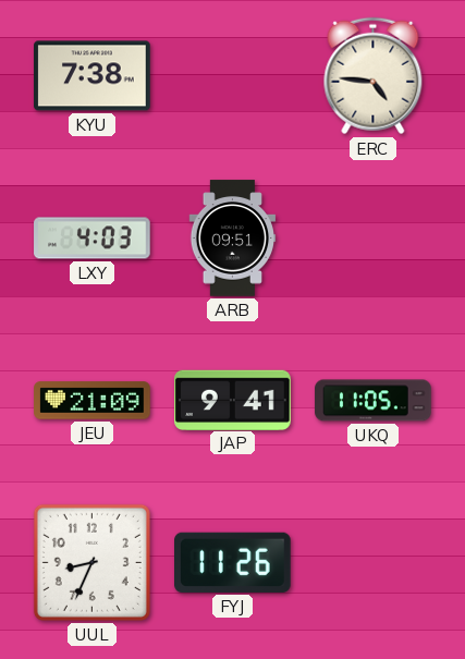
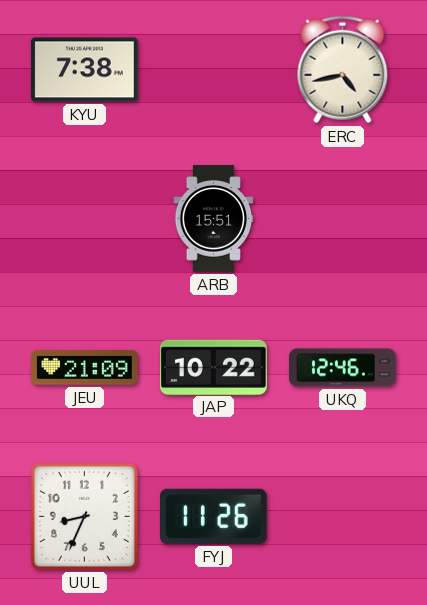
ERC: 4:46 -> 4:43
LXY: 4:03 -> none
ARB: 09:51 -> 15:51
JAP: 9:41 -> 10:22
UKQ: 11:05 -> 12:46
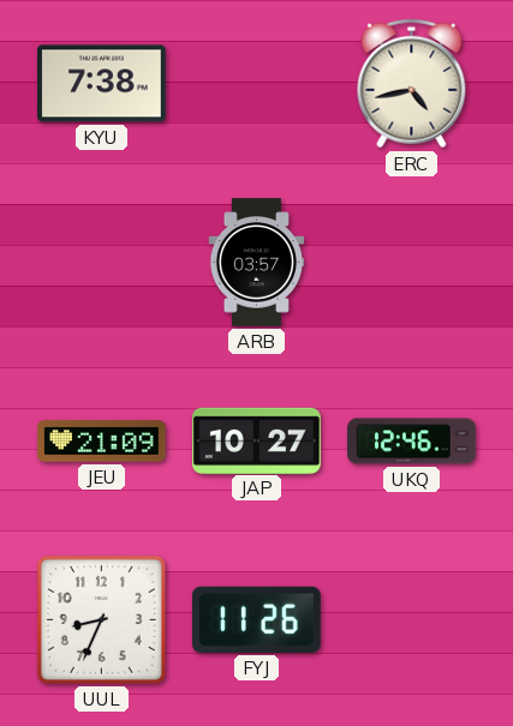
ARB: 15:51 -> 03:57
JAP: 10:22 -> 10:27
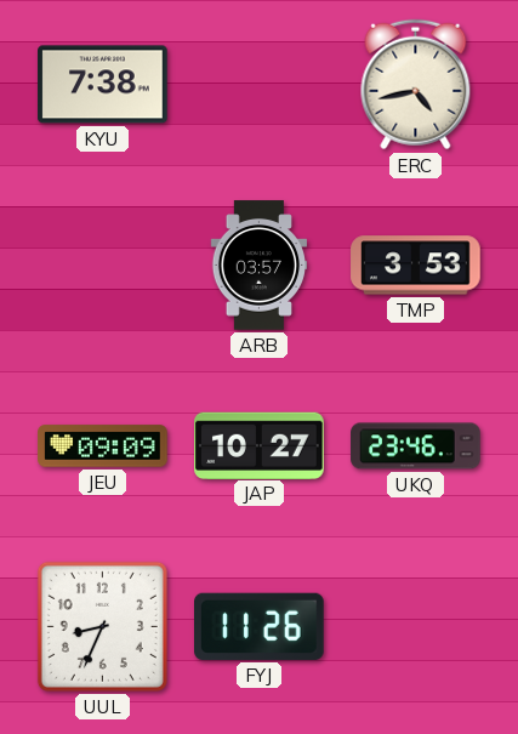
TMP: none -> 3:53
JEU: 21:09 -> 09:09
UKQ: 12:46 -> 23:46
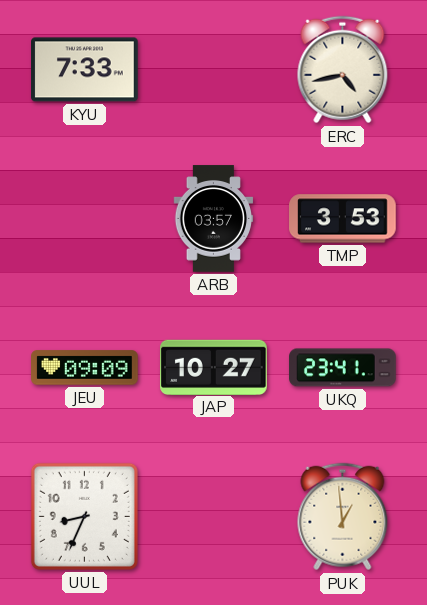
KYU: 7:38 -> 7:33
UKQ: 23:46 -> 23:41
FYJ: 11:26 -> none
PUK: none -> 12:59
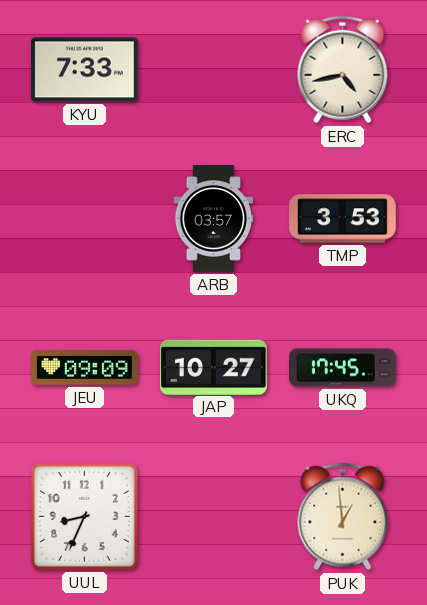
UKQ: 23:41 -> 17:45
